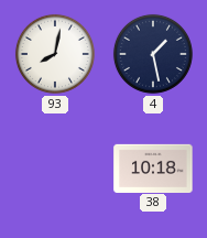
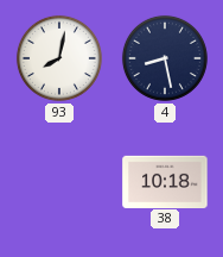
4: 1:28 -> 8:28
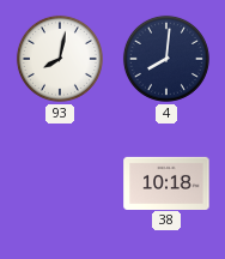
4: 8:28 -> 8:01
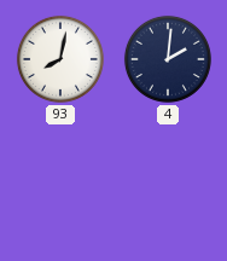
4: 8:01 -> 2:01
38: 10:18 -> none
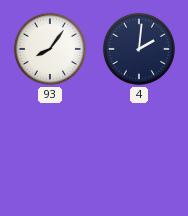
93: 8:02 -> 8:06
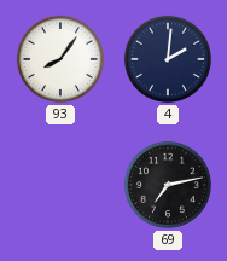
69: none -> 7:13
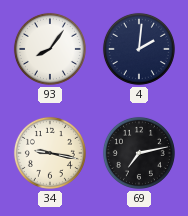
34: none -> 9:17
